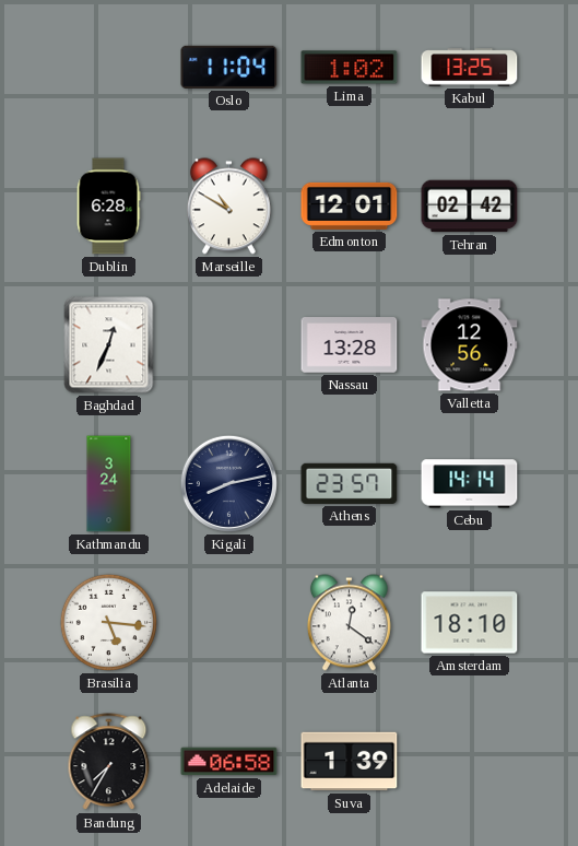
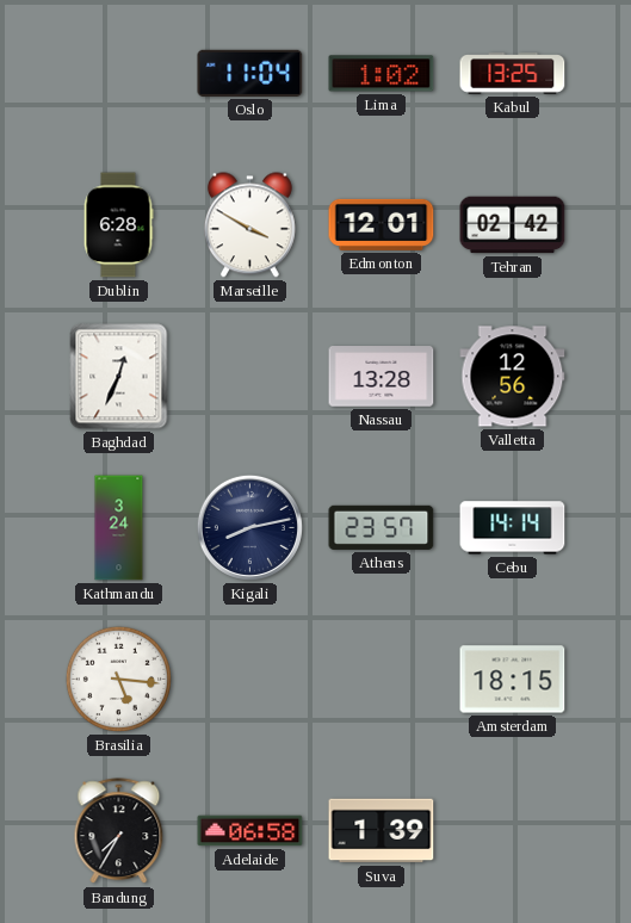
Marseille: 10:50 -> 3:50
Atlanta: 12:21 -> none
Amsterdam: 18:10 -> 18:15
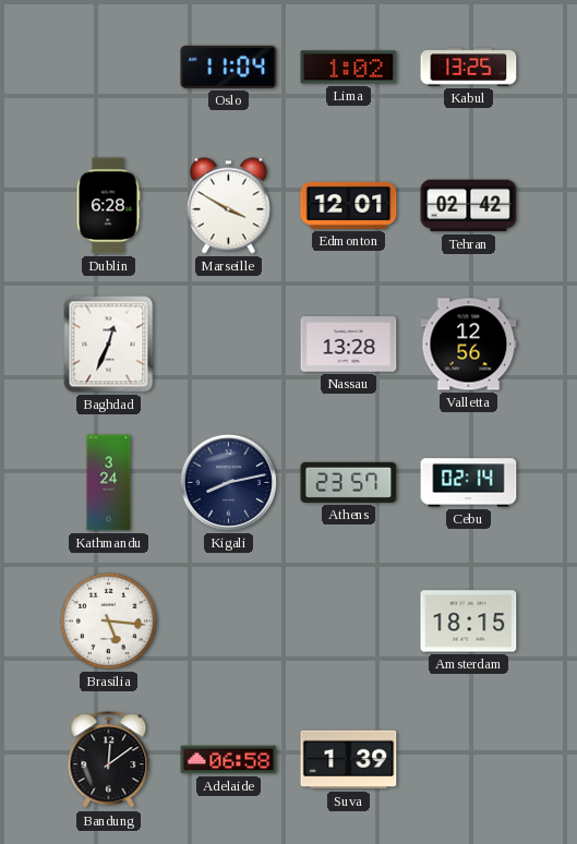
Cebu: 14:14 -> 02:14
Bandung: 7:35 -> 12:09
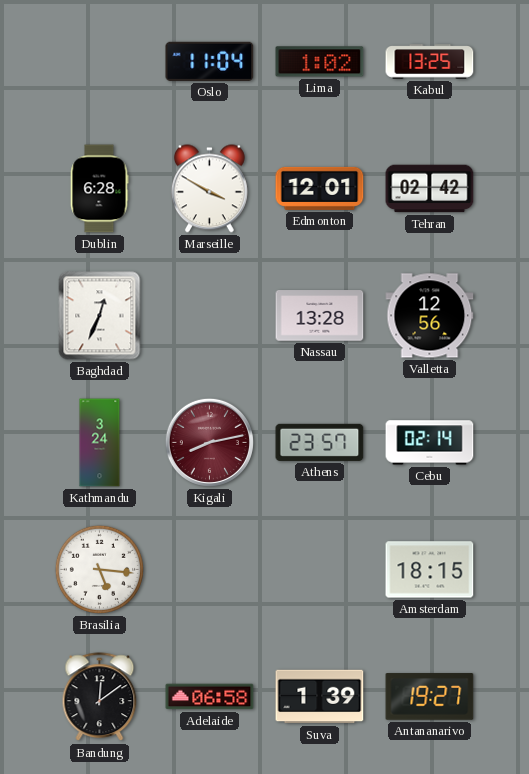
Kigali dial: navy -> burgundy
Antananarivo: none -> 19:27
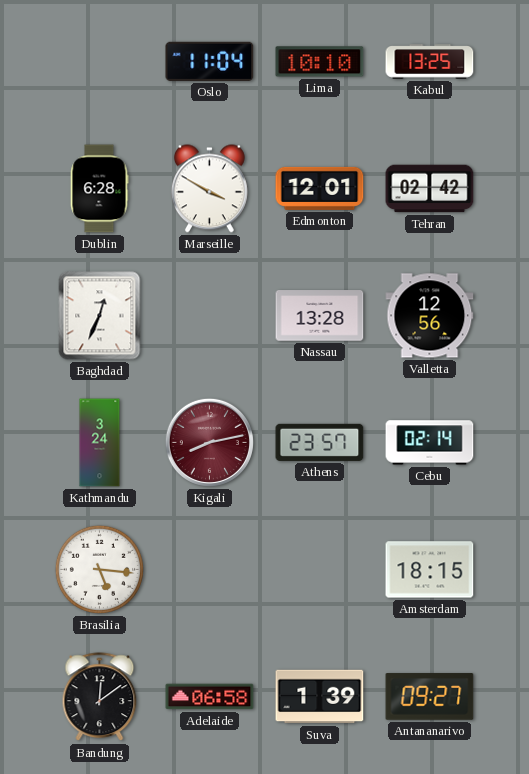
Lima: 1:02 -> 10:10
Antananarivo: 19:27 -> 09:27
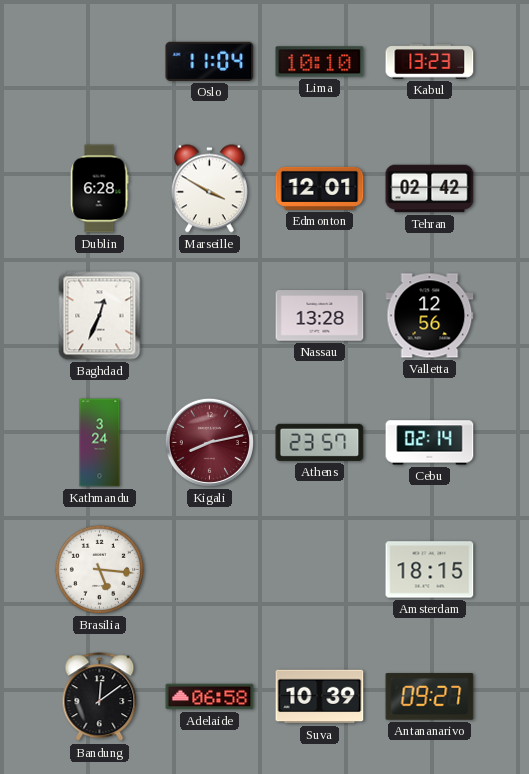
Kabul: 13:25 -> 13:23
Suva: 1:39 -> 10:39
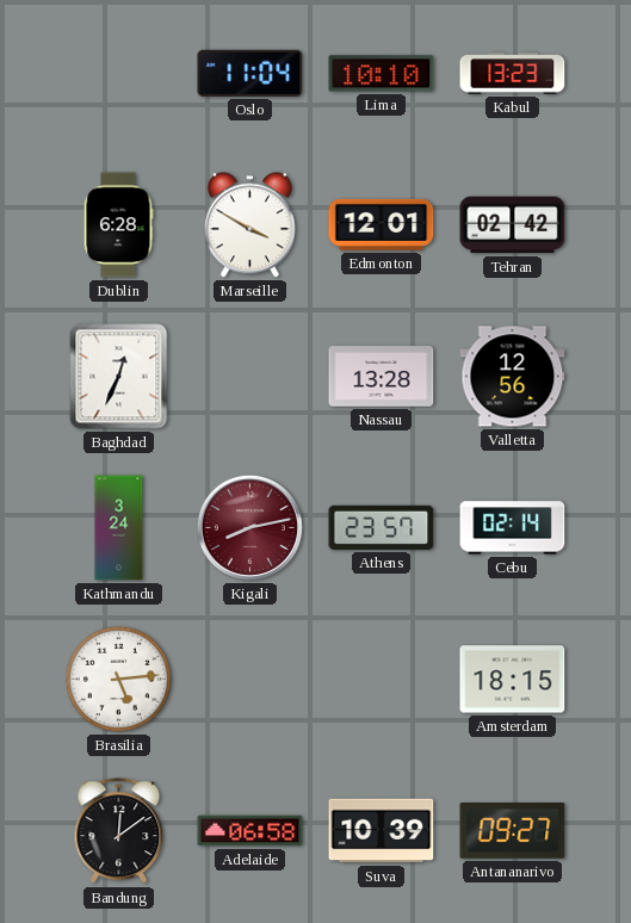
Brasilia: 5:16 -> 5:14
